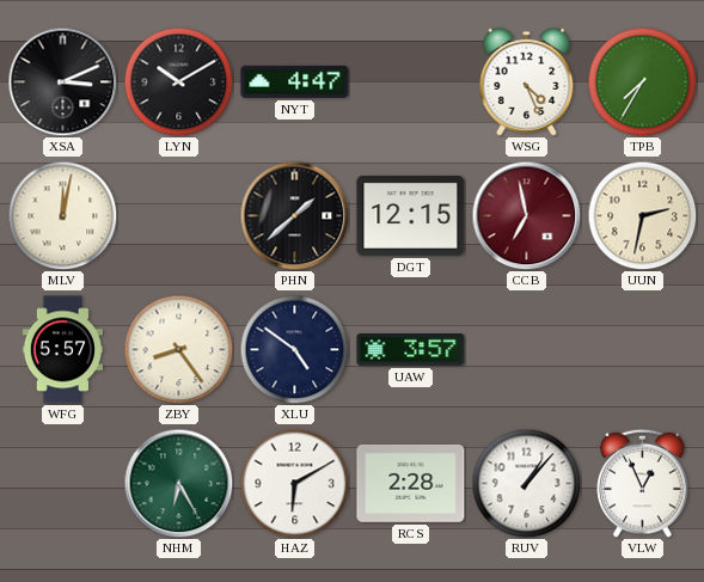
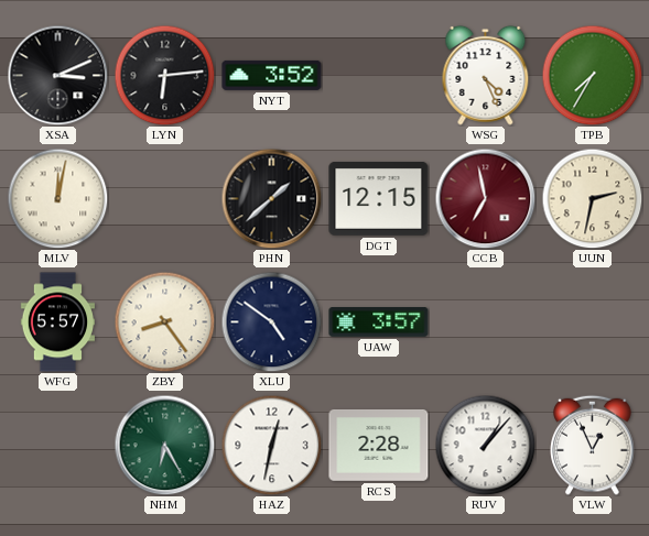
LYN: 10:10 -> 6:14
NYT: 4:47 -> 3:52
HAZ: 6:10 -> 12:32
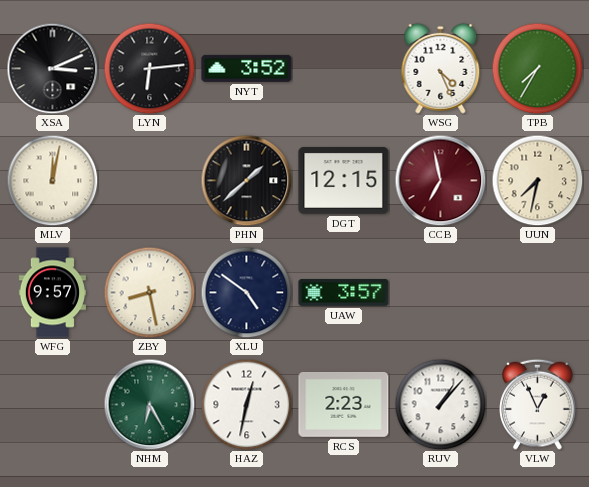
UUN: 2:32 -> 7:32
WFG: 5:57 -> 9:57
ZBY: 8:24 -> 8:28
RCS: 2:28 -> 2:23
